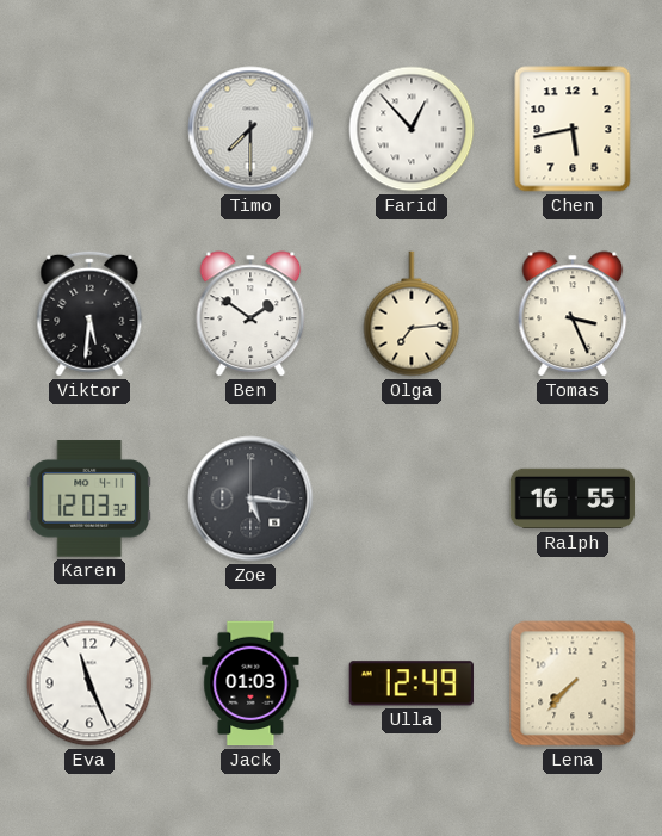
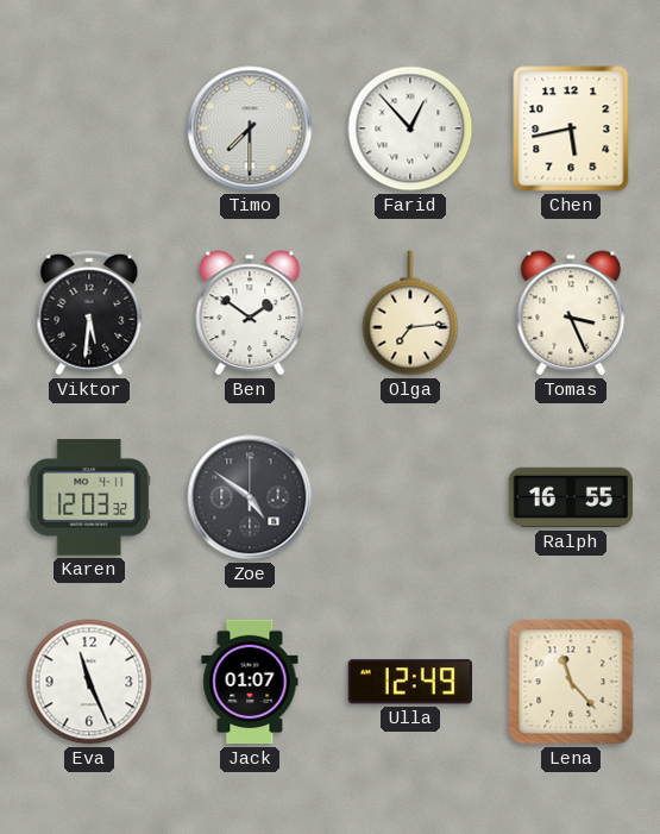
Zoe: 5:16 -> 4:51
Jack: 01:03 -> 01:07
Lena: 7:37 -> 11:23
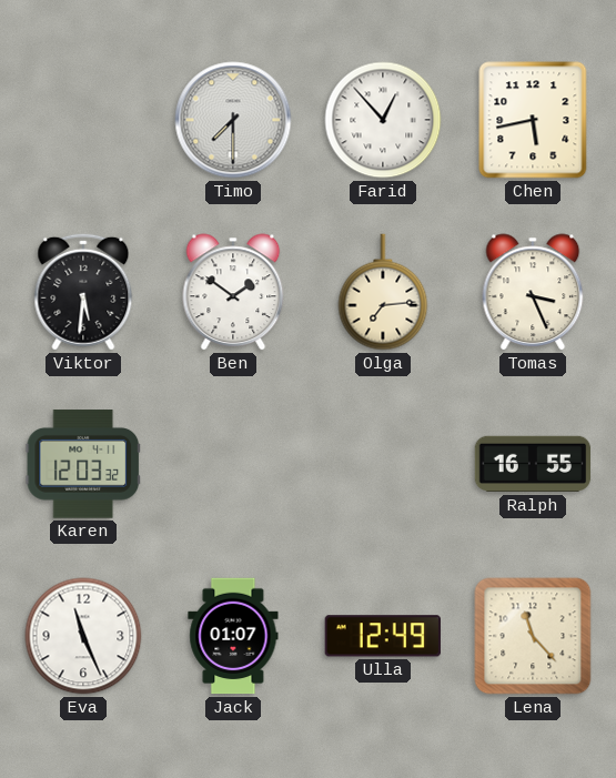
Zoe: 4:51 -> none
